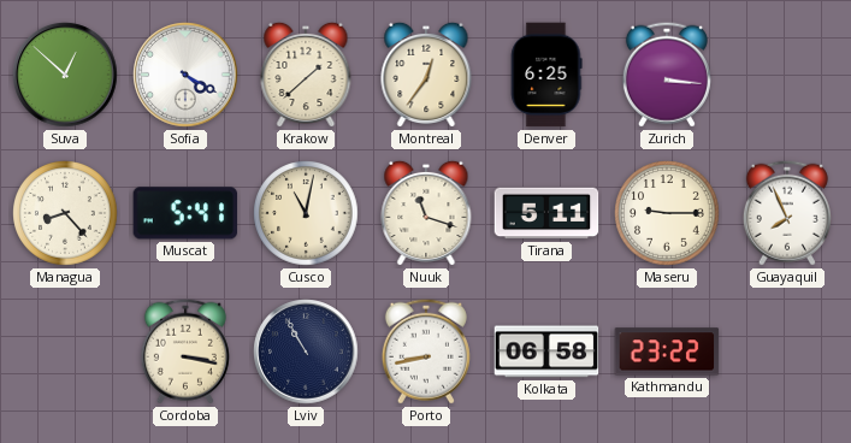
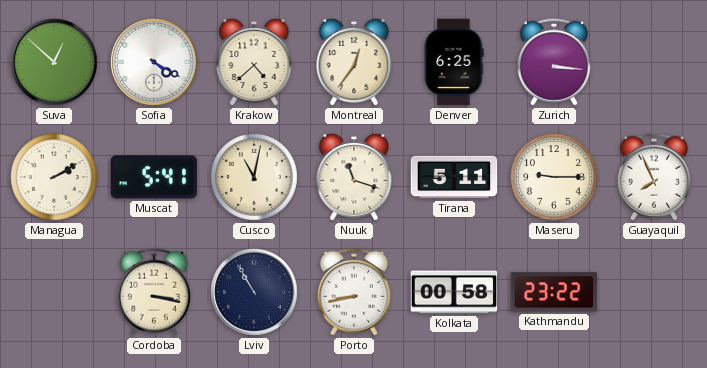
Krakow: 1:38 -> 4:38
Managua: 8:23 -> 2:10
Kolkata: 06:58 -> 00:58
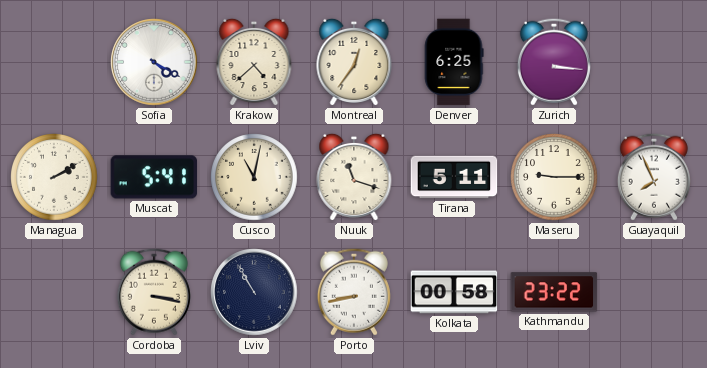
Suva: 12:52 -> none
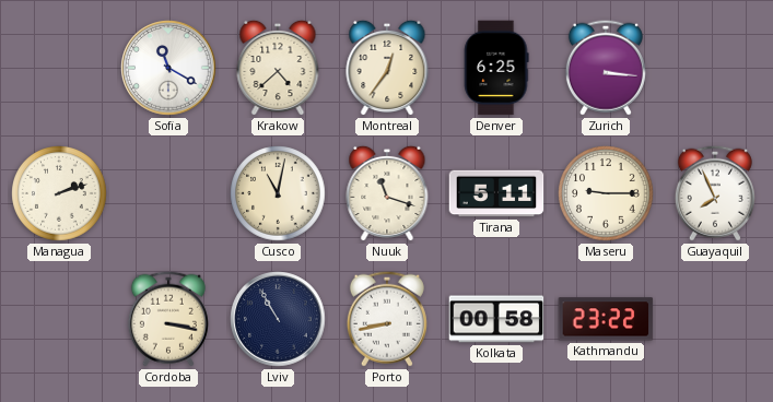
Sofia: 4:20 -> 11:20
Managua: 2:10 -> 2:12
Muscat: 5:41 -> none
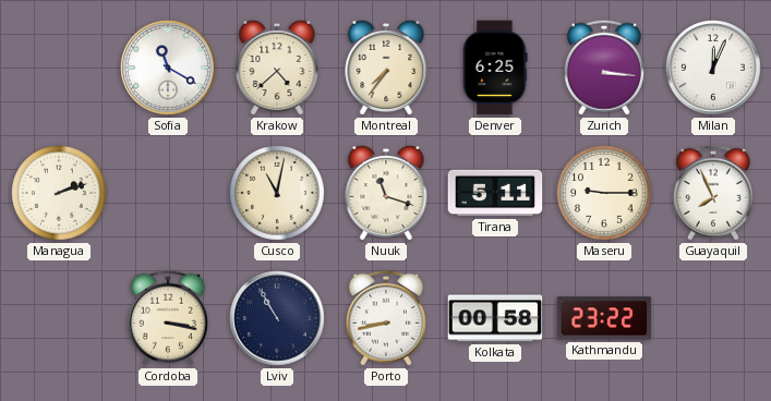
Montreal: 12:36 -> 7:36
Milan: none -> 12:04
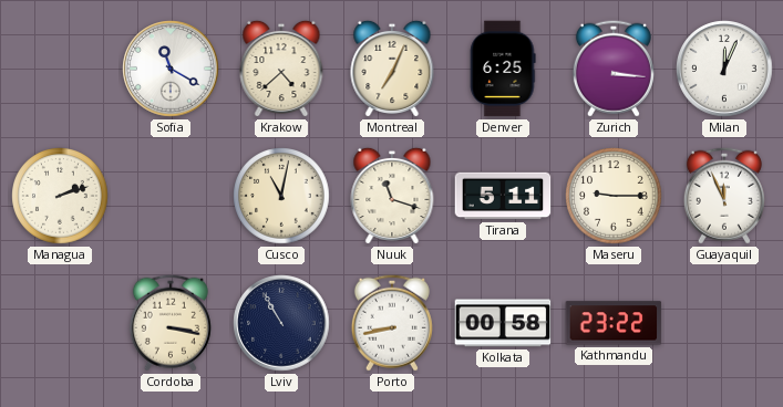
Montreal: 7:36 -> 7:04
Guayaquil: 7:56 -> 11:56
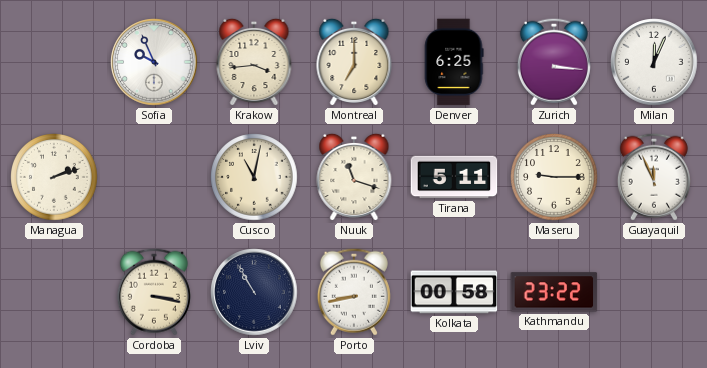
Sofia: 11:20 -> 9:56
Krakow: 4:38 -> 3:44
Montreal: 7:04 -> 7:00
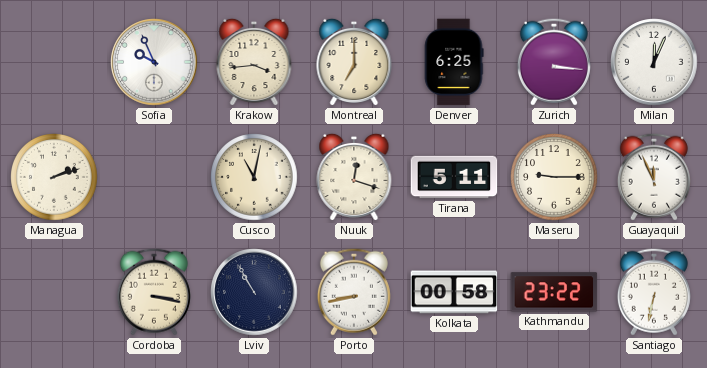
Nuuk: 11:18 -> 12:18
Santiago: none -> 6:32
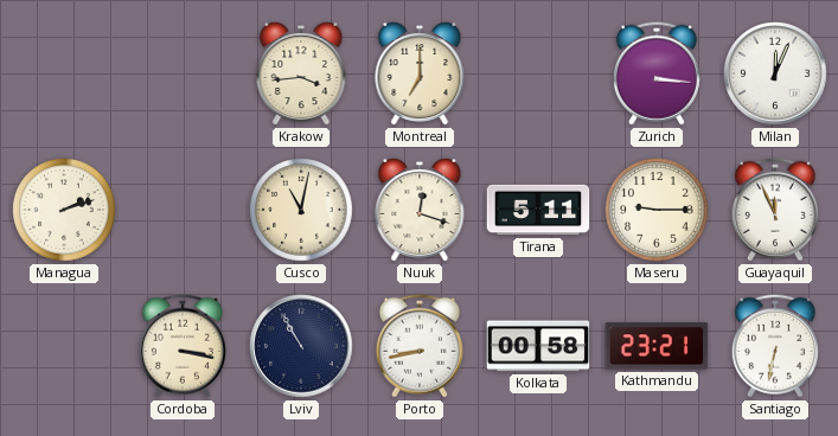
Sofia: 9:56 -> none
Denver: 6:25 -> none
Kathmandu: 23:22 -> 23:21
